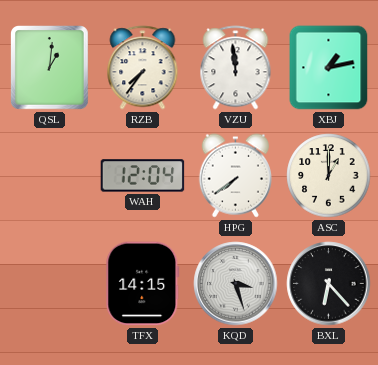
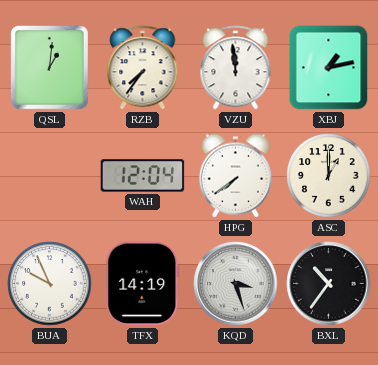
BUA: none -> 9:56
TFX: 14:15 -> 14:19
BXL: 6:23 -> 10:36
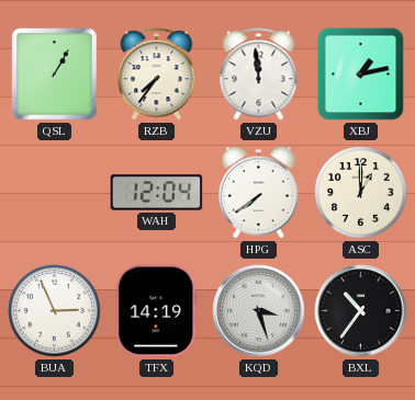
QSL: 1:01 -> 1:05
BUA: 9:56 -> 2:56
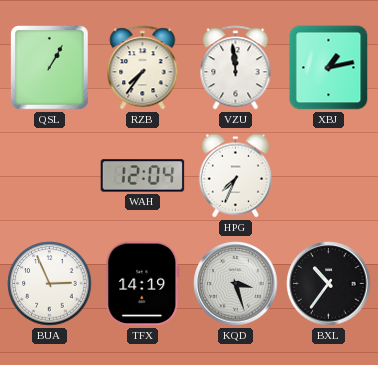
HPG: 7:39 -> 7:34
ASC: 1:00 -> none
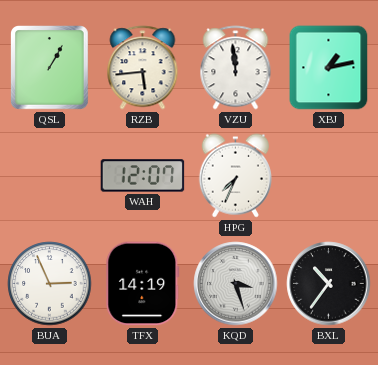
RZB: 7:36 -> 5:44
WAH: 12:04 -> 12:07
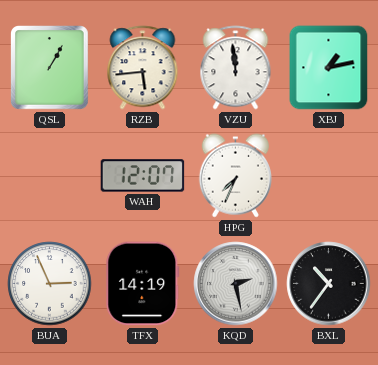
KQD: 3:27 -> 2:28
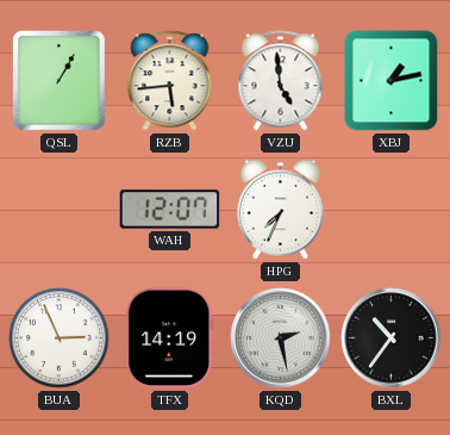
VZU: 11:59 -> 4:59
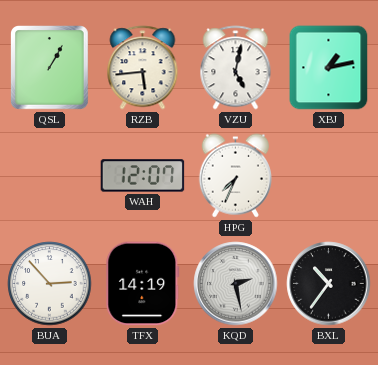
VZU: 4:59 -> 5:02
BUA: 2:56 -> 2:53
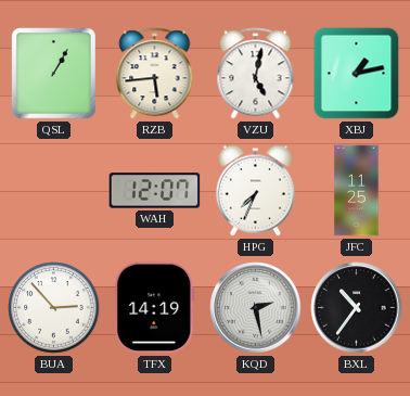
JFC: none -> 11:25
